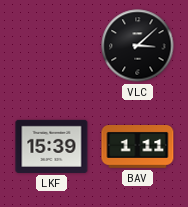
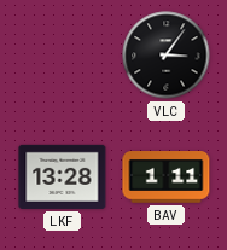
VLC: 3:08 -> 3:06
LKF: 15:39 -> 13:28
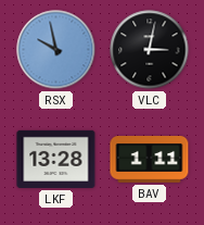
RSX: none -> 9:58
VLC: 3:06 -> 3:02
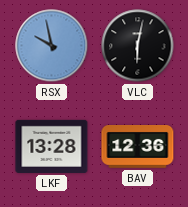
VLC: 3:02 -> 6:02
BAV: 1:11 -> 12:36
